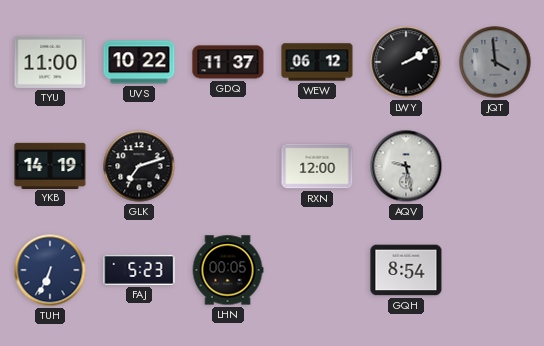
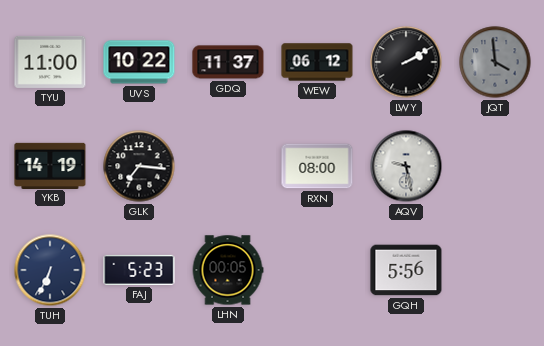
GLK: 7:12 -> 7:16
RXN: 12:00 -> 08:00
GQH: 8:54 -> 5:56
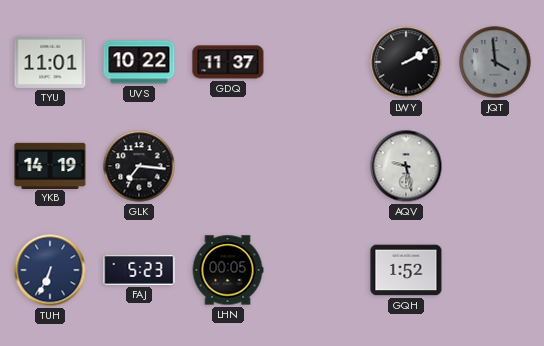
TYU: 11:00 -> 11:01
WEW: 06:12 -> none
RXN: 08:00 -> none
GQH: 5:56 -> 1:52
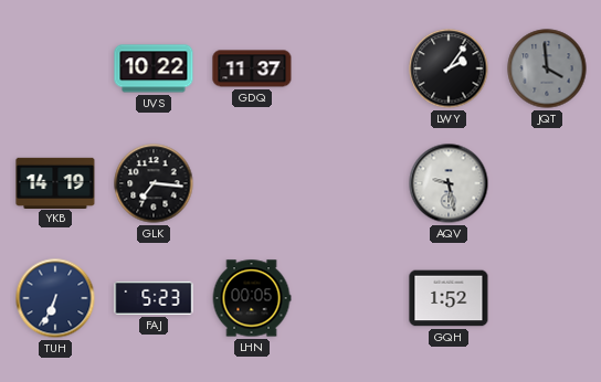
TYU: 11:01 -> none
LWY: 2:10 -> 2:06
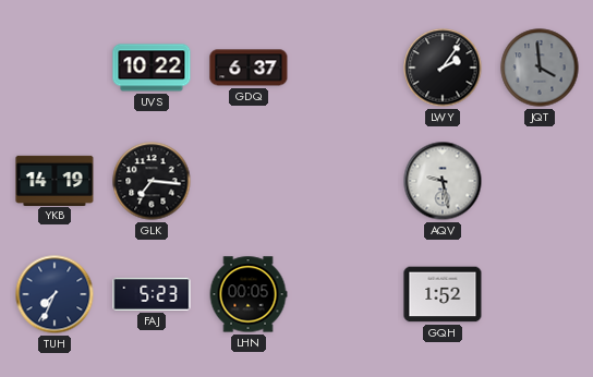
GDQ: 11:37 -> 6:37
TUH: 6:34 -> 7:34
